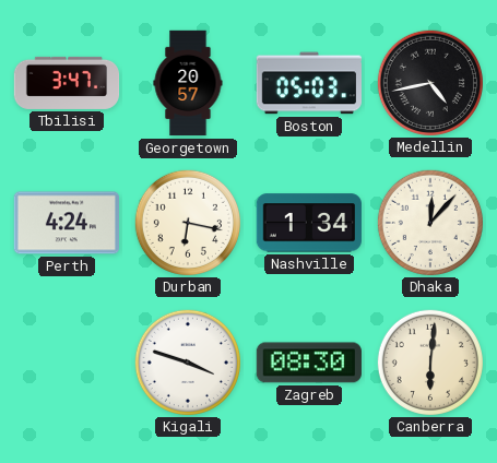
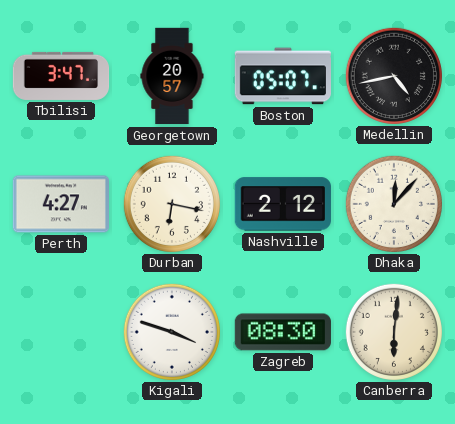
Boston: 05:03 -> 05:07
Perth: 4:24 -> 4:27
Nashville: 1:34 -> 2:12
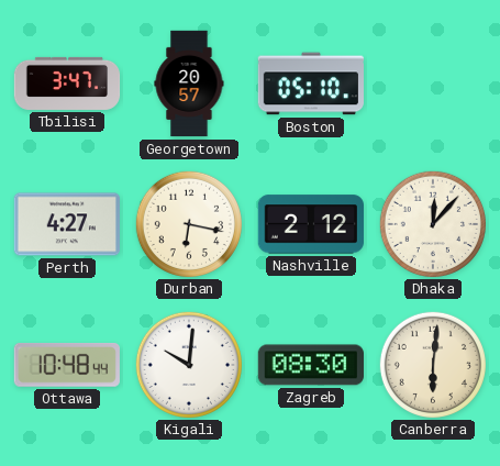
Boston: 05:07 -> 05:10
Medellin: 4:43 -> none
Ottawa: none -> 10:48
Kigali: 3:48 -> 10:01
